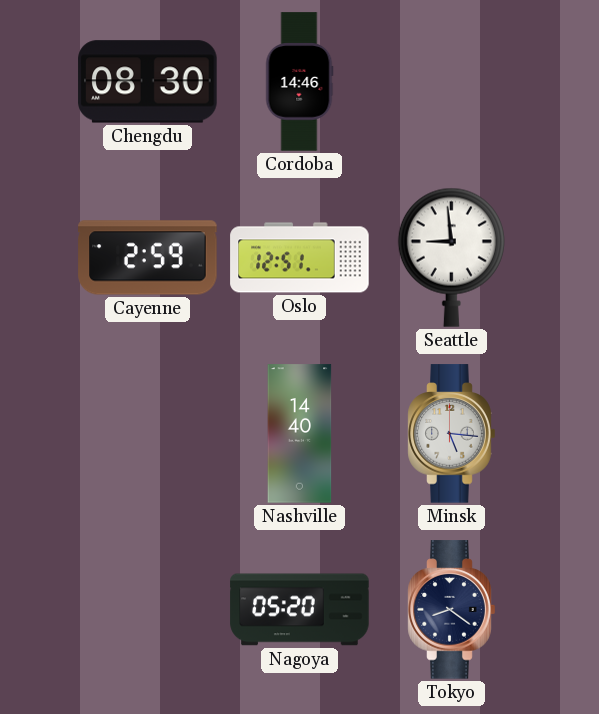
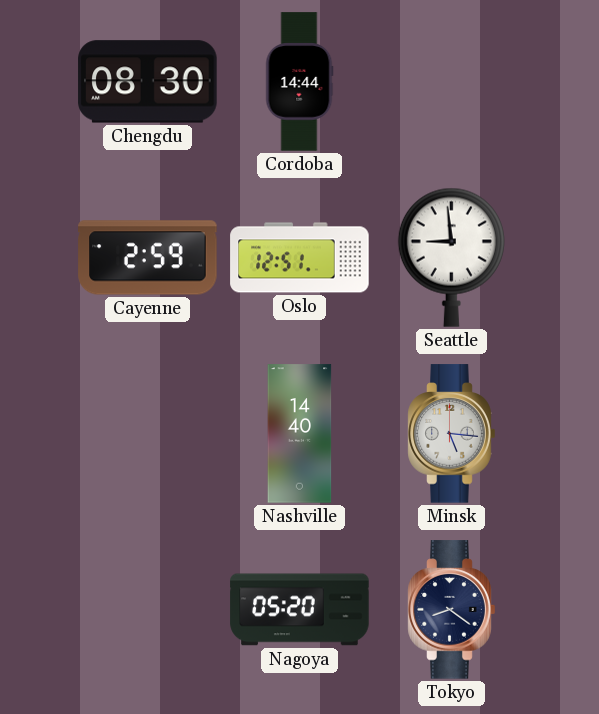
Cordoba: 14:46 -> 14:44
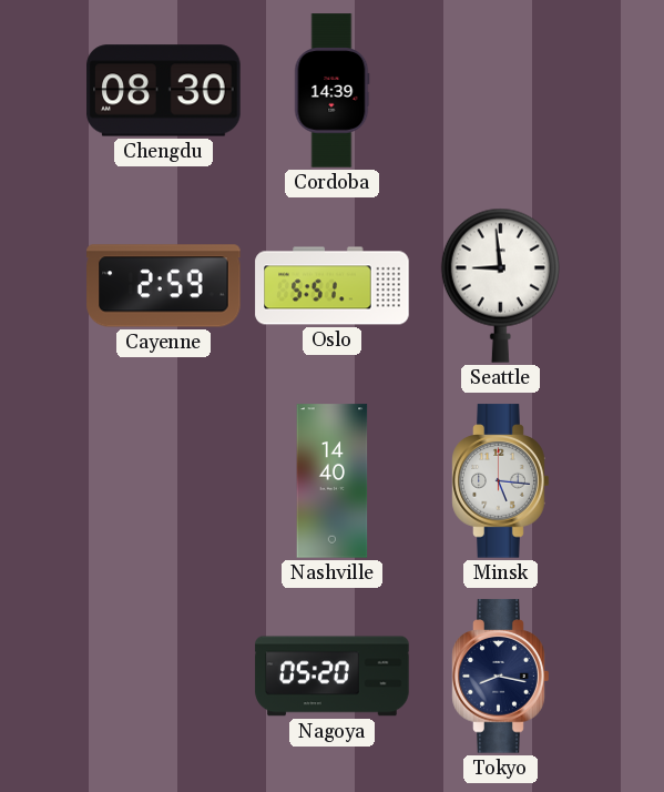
Cordoba: 14:44 -> 14:39
Oslo: 12:51 -> 5:51
Tokyo: 8:21 -> 8:17
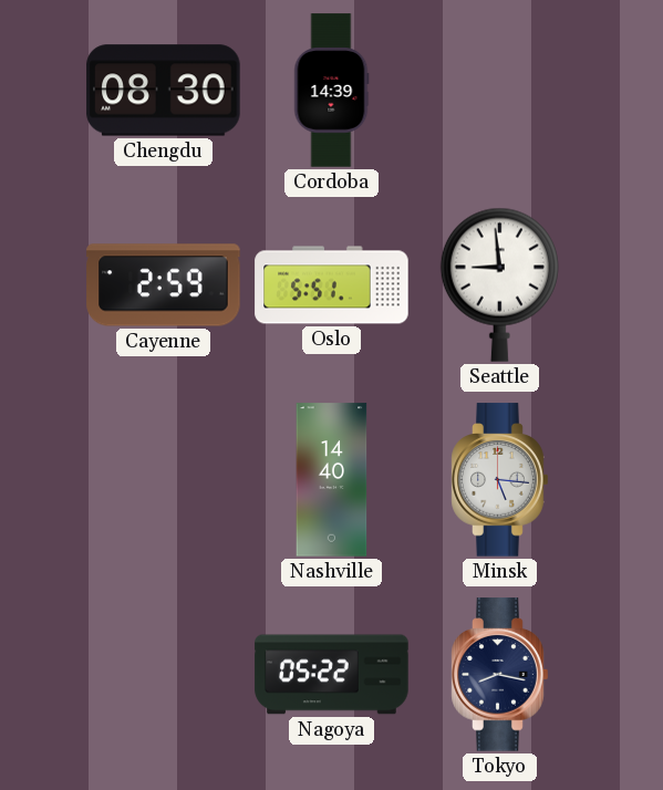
Nagoya: 05:20 -> 05:22
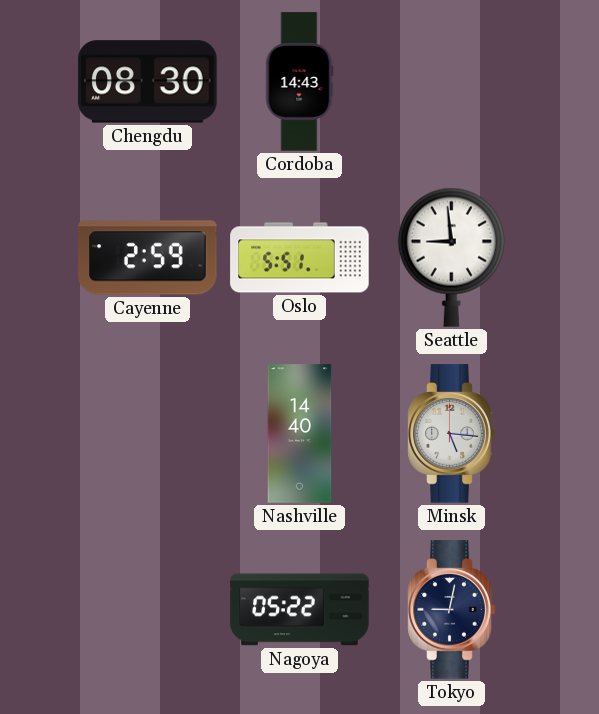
Cordoba: 14:39 -> 14:43
Tokyo: 8:17 -> 9:02
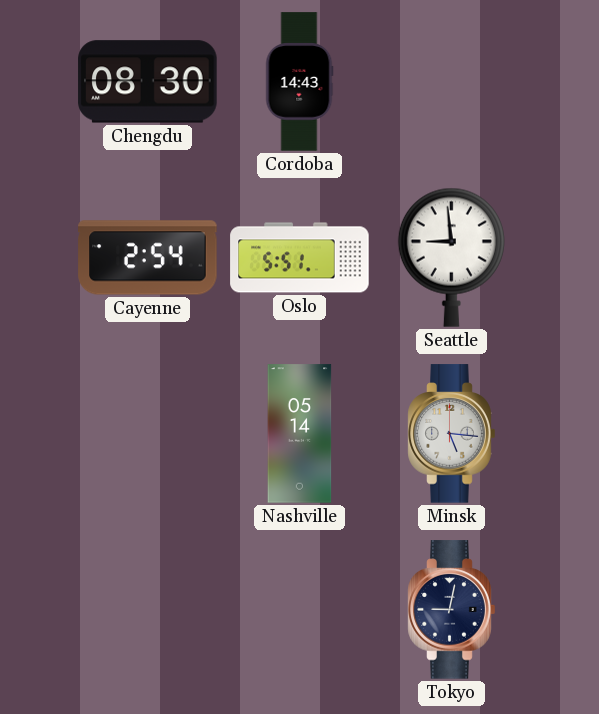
Cayenne: 2:59 -> 2:54
Nashville: 14:40 -> 05:14
Nagoya: 05:22 -> none
